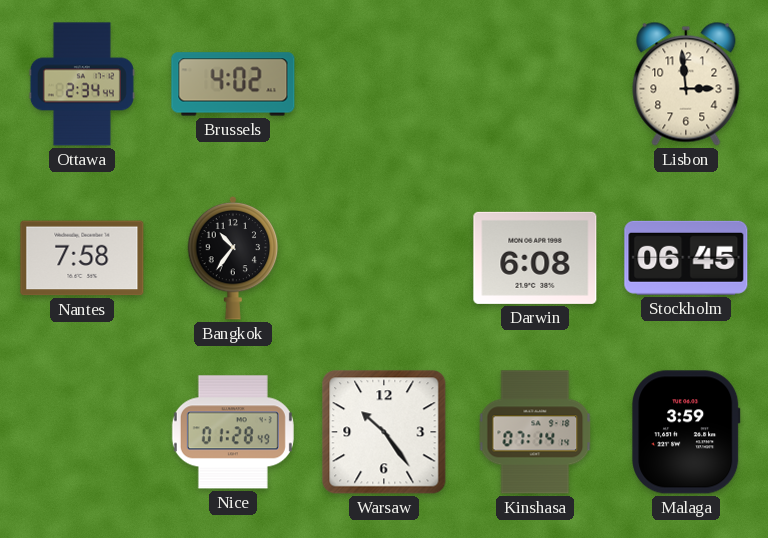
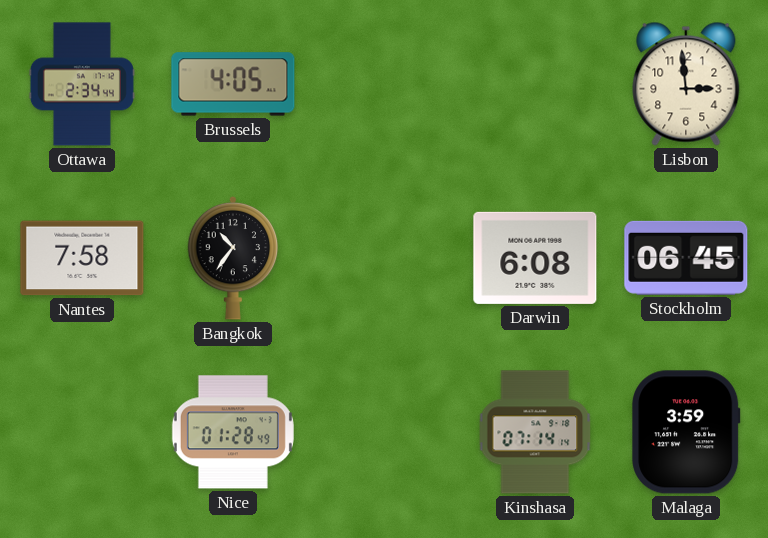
Brussels: 4:02 -> 4:05
Warsaw: 10:24 -> none
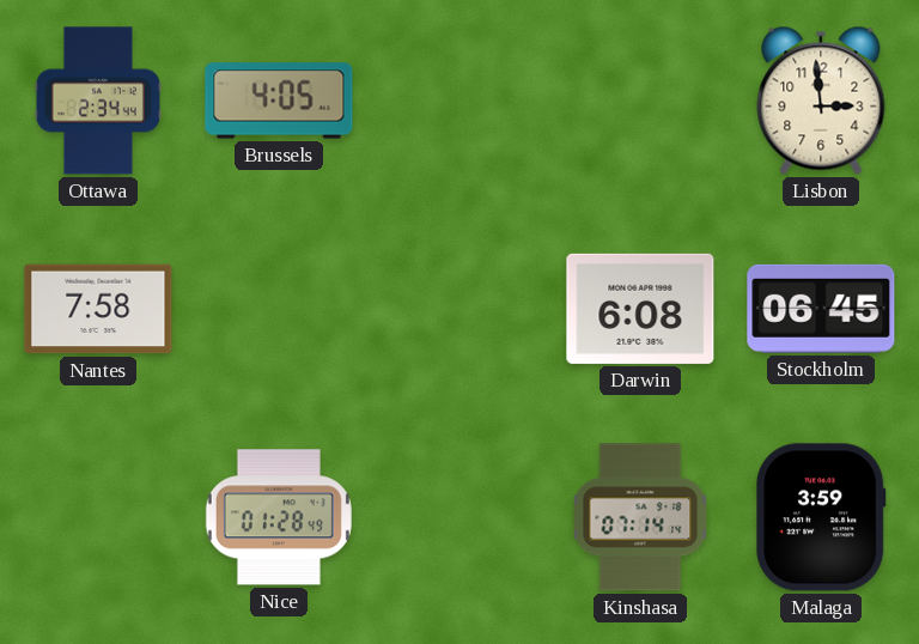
Bangkok: 10:36 -> none
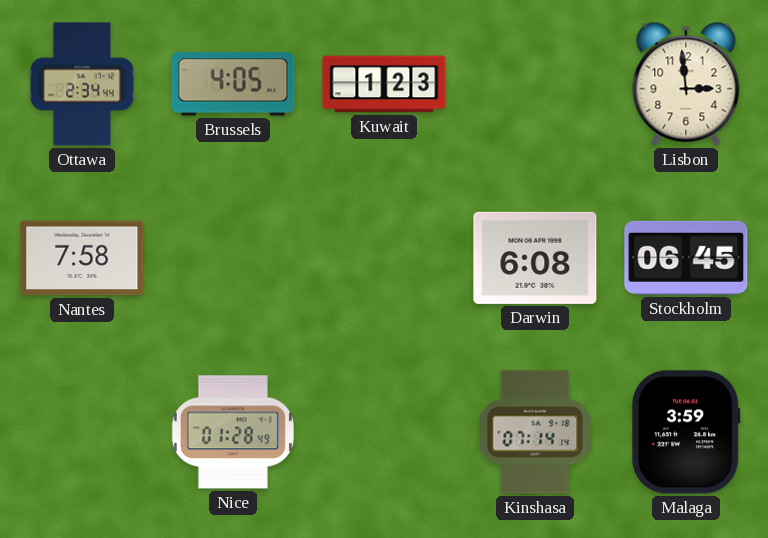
Kuwait: none -> 1:23
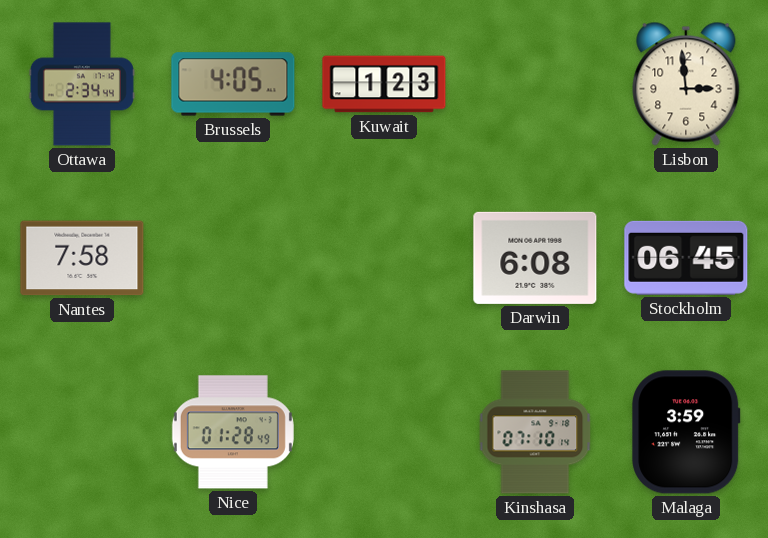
Kinshasa: 07:14 -> 07:10
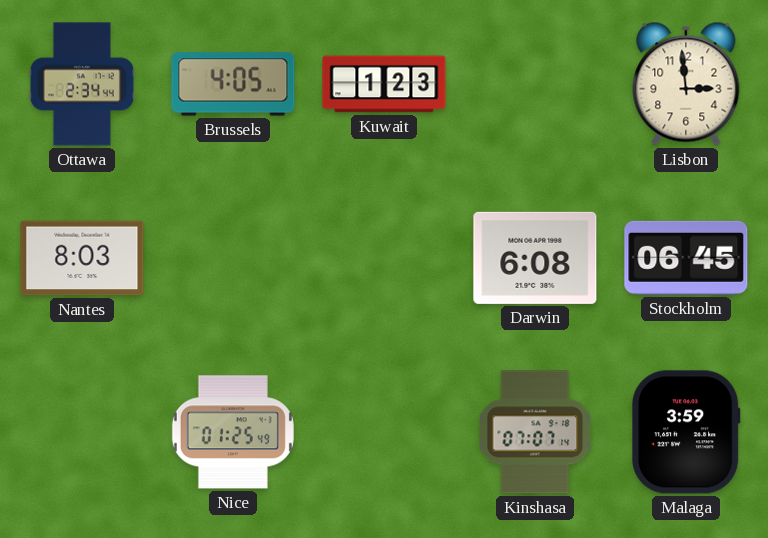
Nantes: 7:58 -> 8:03
Nice: 01:28 -> 01:25
Kinshasa: 07:10 -> 07:07
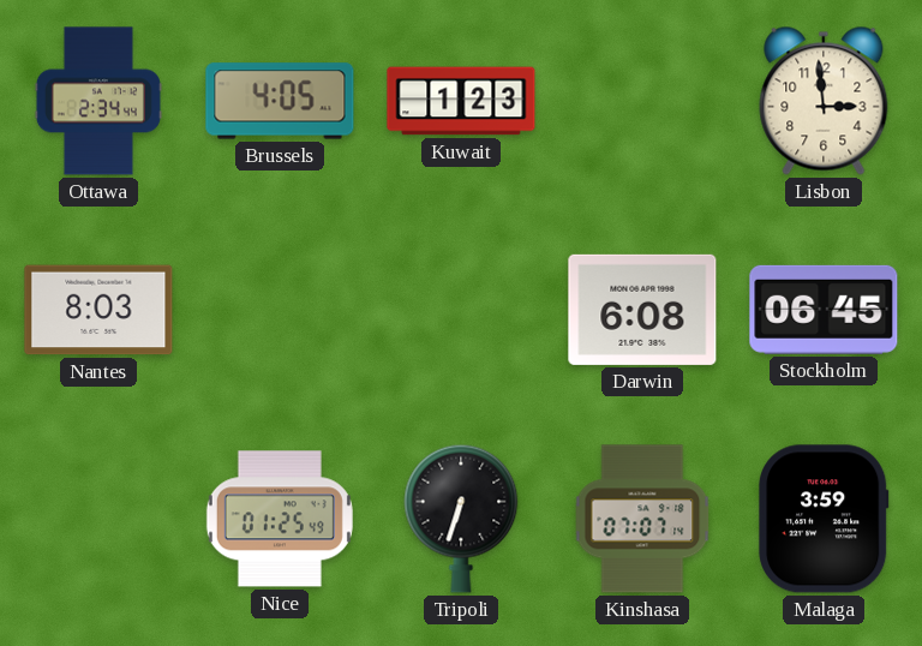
Tripoli: none -> 6:33
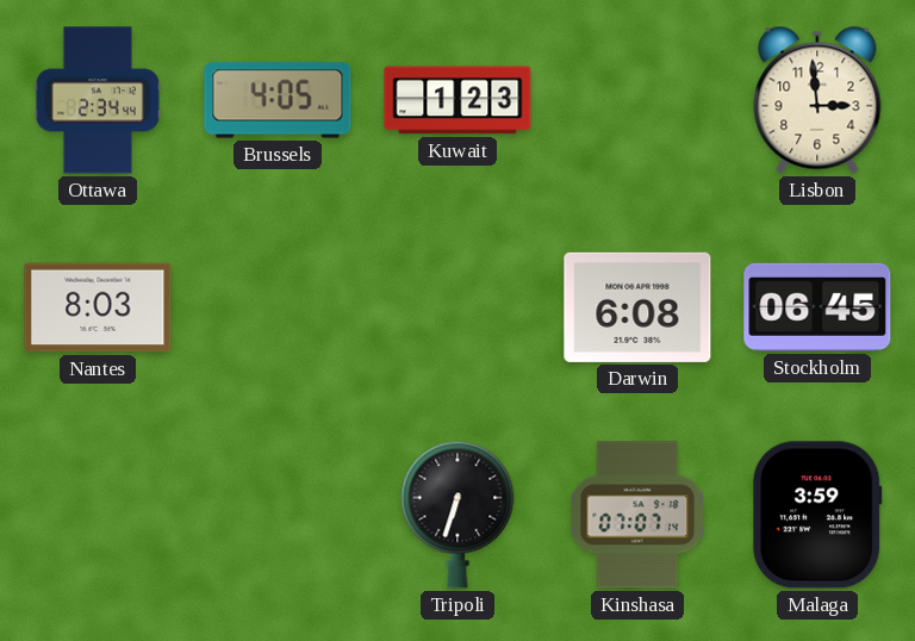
Nice: 01:25 -> none
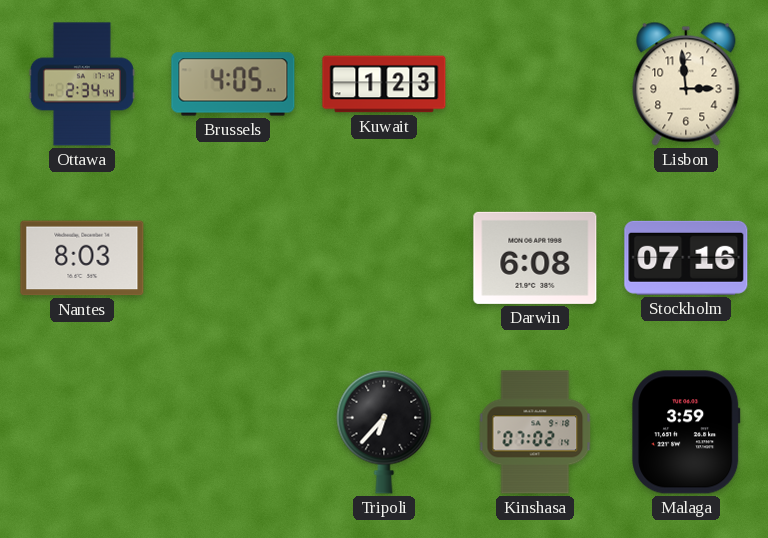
Stockholm: 06:45 -> 07:16
Tripoli: 6:33 -> 6:37
Kinshasa: 07:07 -> 07:02
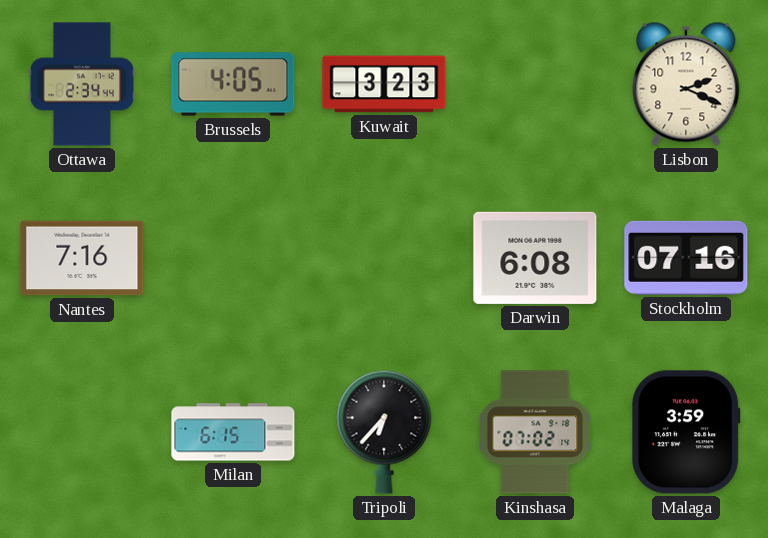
Kuwait: 1:23 -> 3:23
Lisbon: 2:59 -> 2:19
Nantes: 8:03 -> 7:16
Milan: none -> 6:15
